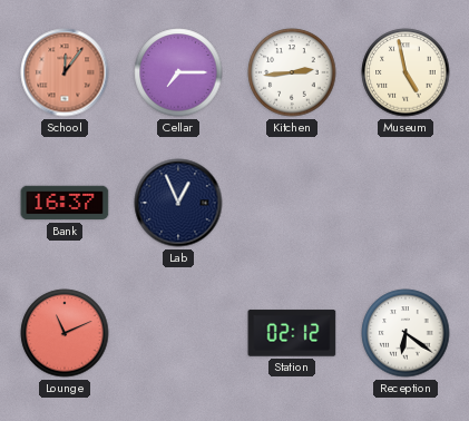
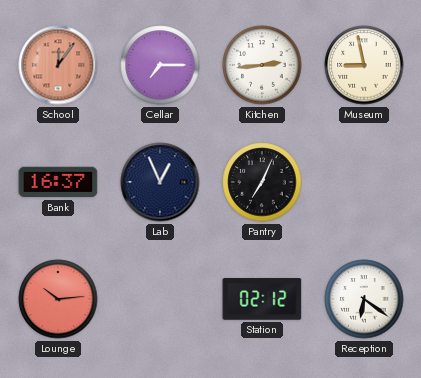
Museum: 4:58 -> 8:58
Pantry: none -> 7:04
Lounge: 11:11 -> 10:14
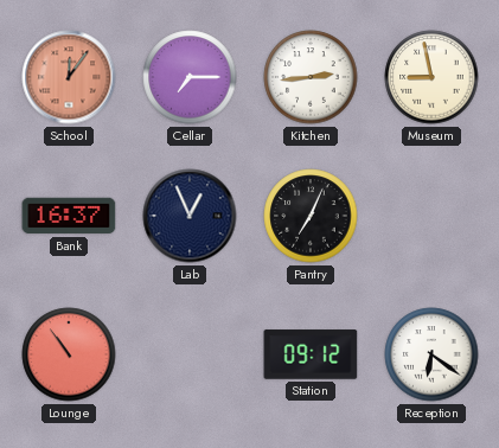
Lounge: 10:14 -> 10:54
Station: 02:12 -> 09:12
